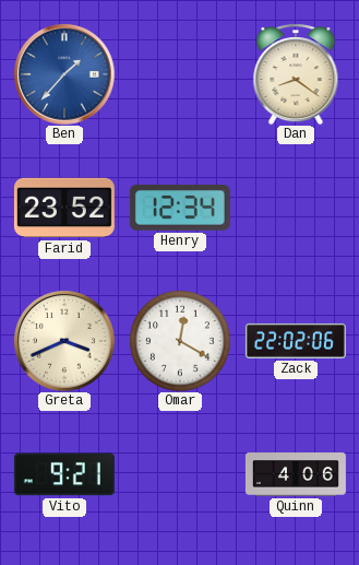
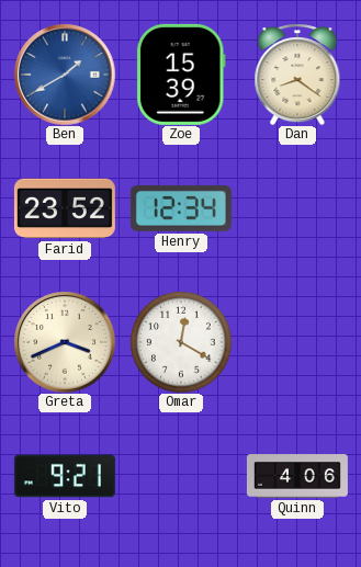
Ben: 1:37 -> 1:40
Zoe: none -> 15:39
Zack: 22:02 -> none
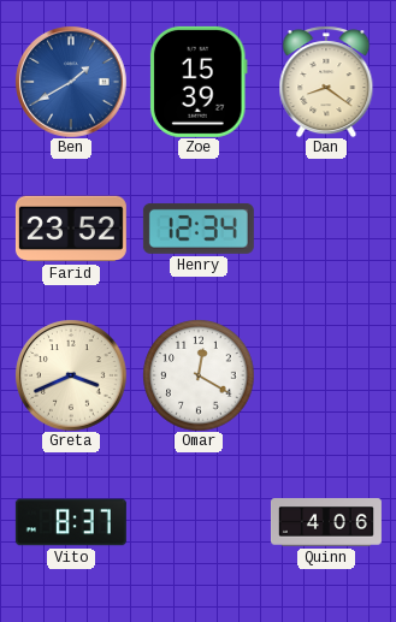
Vito: 9:21 -> 8:37
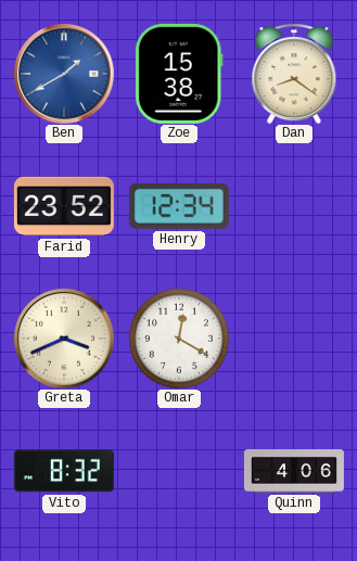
Zoe: 15:39 -> 15:38
Vito: 8:37 -> 8:32
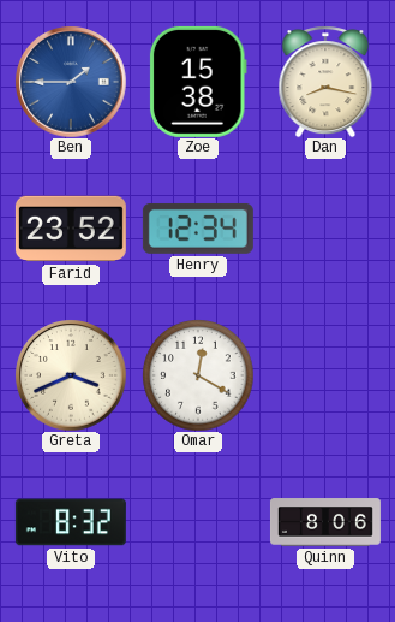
Ben: 1:40 -> 1:45
Dan: 8:21 -> 8:17
Quinn: 4:06 -> 8:06
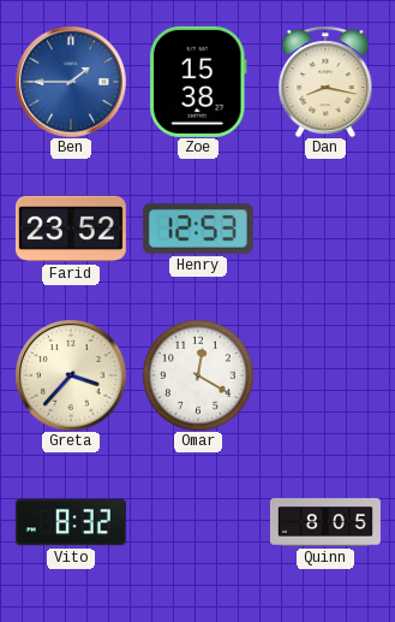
Henry: 12:34 -> 12:53
Greta: 3:41 -> 3:37
Quinn: 8:06 -> 8:05
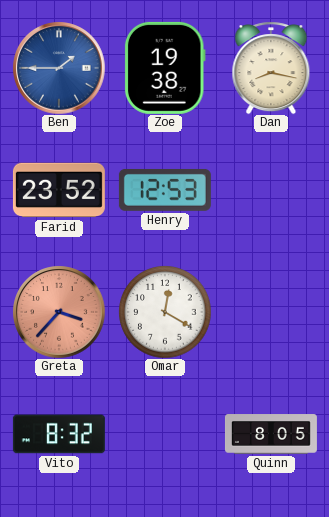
Zoe: 15:38 -> 19:38
Greta dial: cream -> salmon
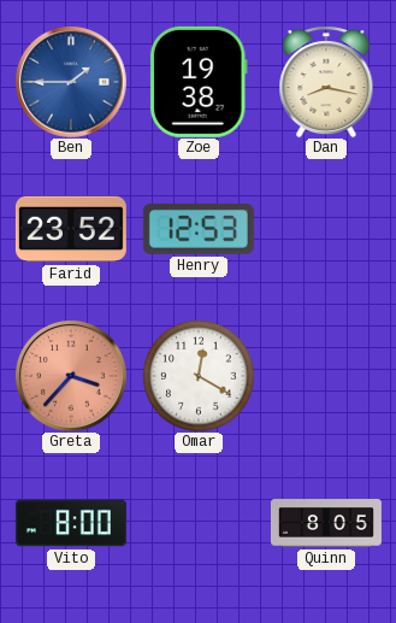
Vito: 8:32 -> 8:00
